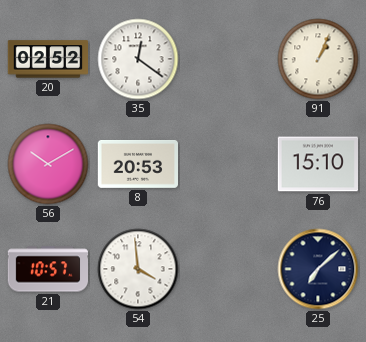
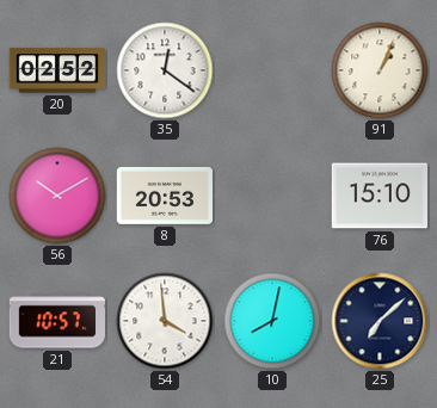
10: none -> 8:02
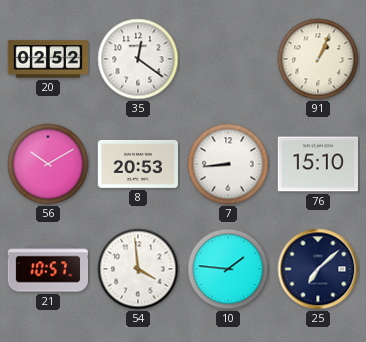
7: none -> 8:44
10: 8:02 -> 1:46
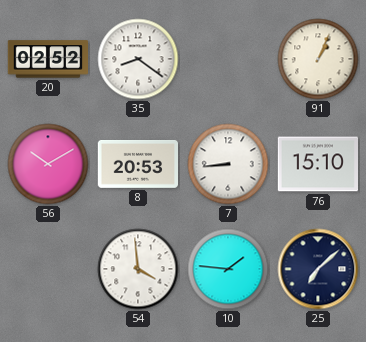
35: 12:21 -> 8:21
21: 10:57 -> none
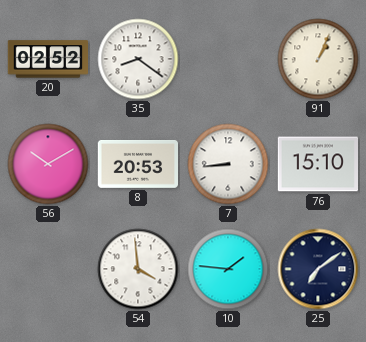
25: 7:08 -> 7:09
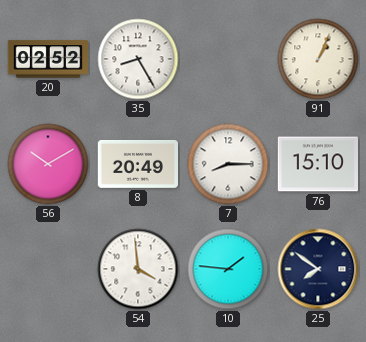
35: 8:21 -> 8:25
8: 20:53 -> 20:49
7: 8:44 -> 8:15
25: 7:09 -> 7:51
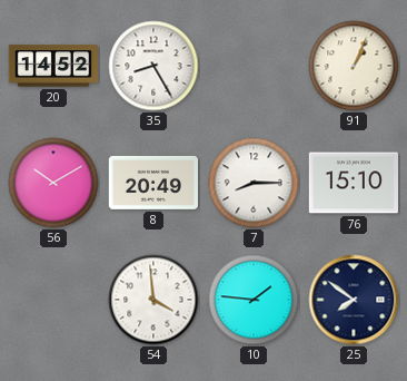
20: 02:52 -> 14:52
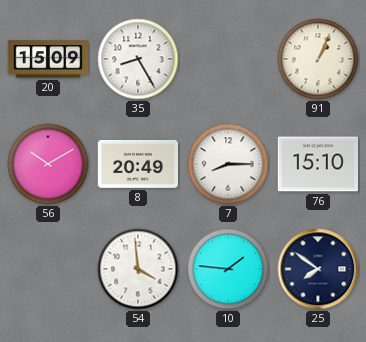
20: 14:52 -> 15:09
